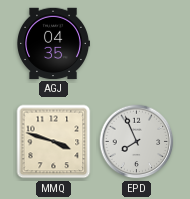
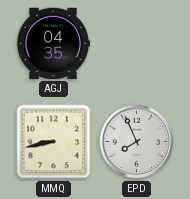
MMQ: 3:48 -> 8:43
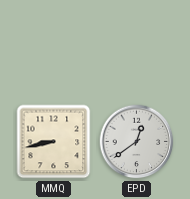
AGJ: 04:35 -> none
EPD: 7:56 -> 12:39
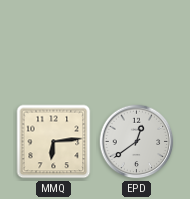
MMQ: 8:43 -> 6:14
